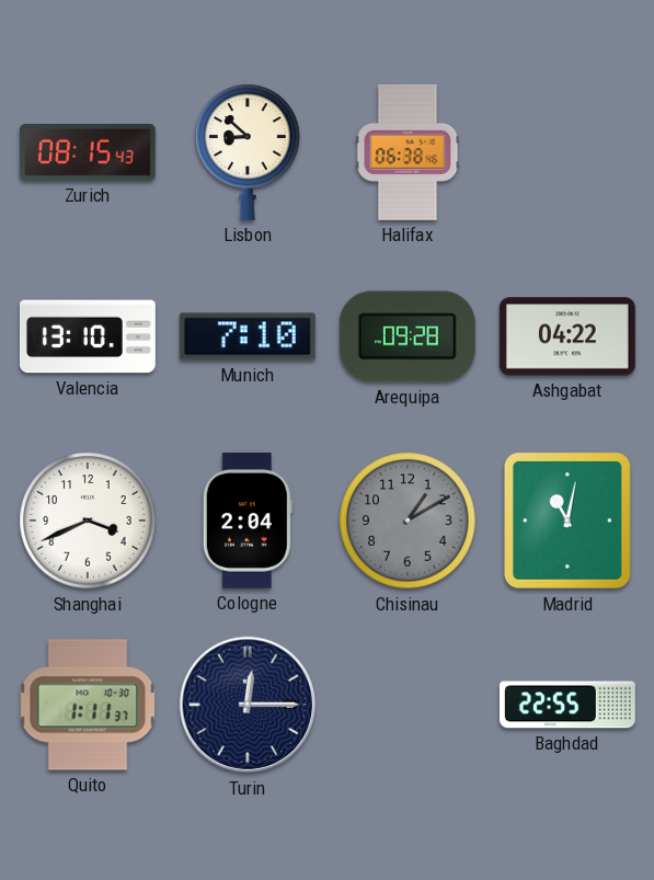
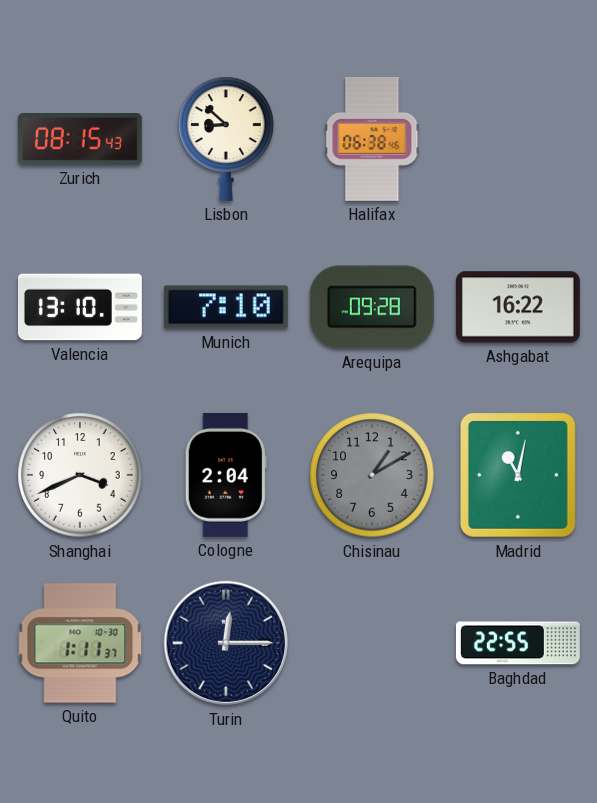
Ashgabat: 04:22 -> 16:22
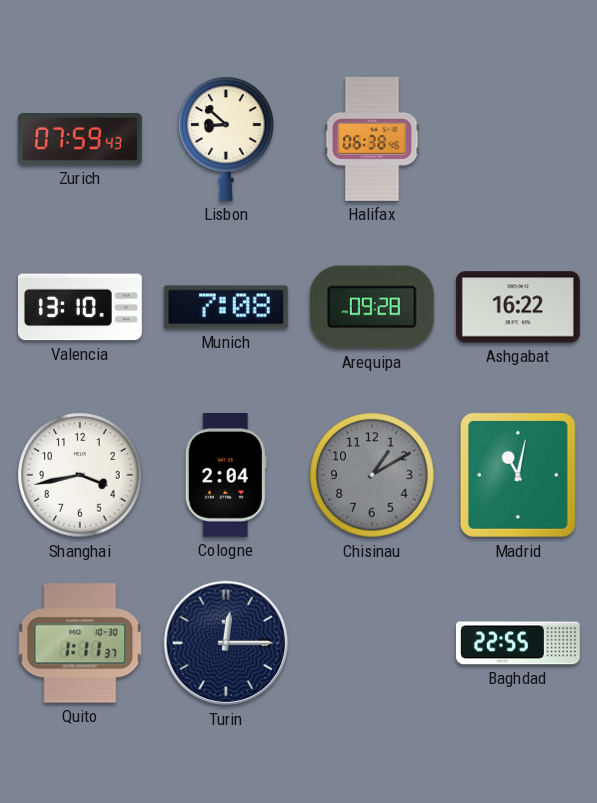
Zurich: 08:15 -> 07:59
Munich: 7:10 -> 7:08
Shanghai: 3:41 -> 3:43
